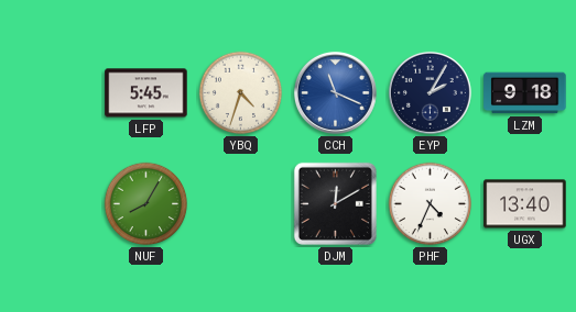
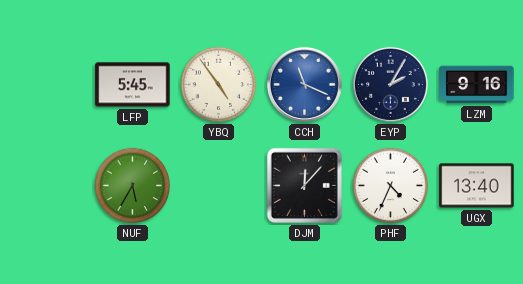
YBQ: 4:33 -> 4:54
LZM: 9:18 -> 9:16
NUF: 8:05 -> 5:35
DJM: 12:10 -> 12:07
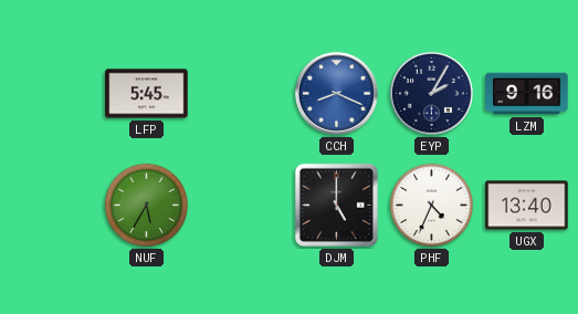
YBQ: 4:54 -> none
CCH: 11:19 -> 8:19
DJM: 12:07 -> 5:00
